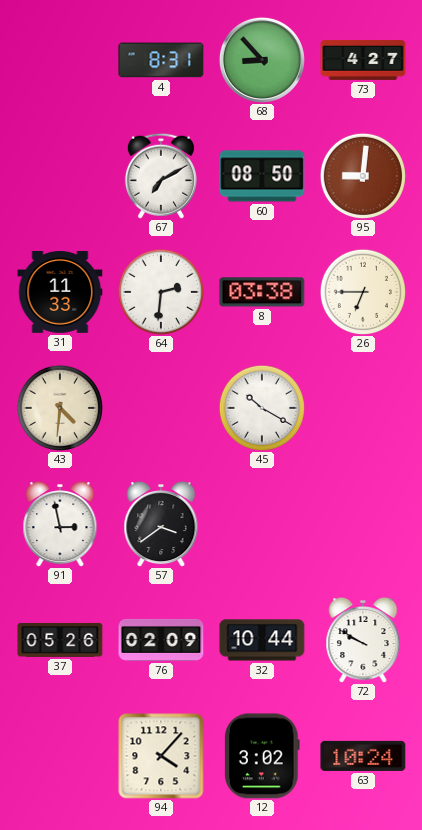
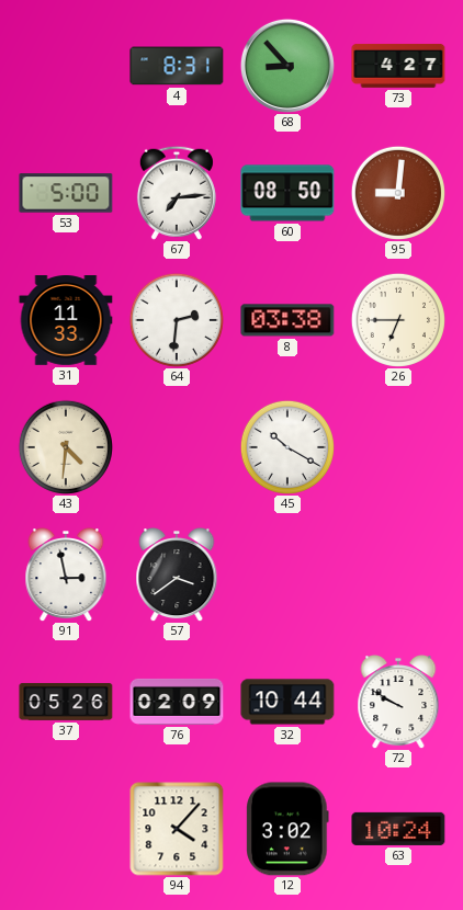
53: none -> 5:00
67: 7:10 -> 7:14
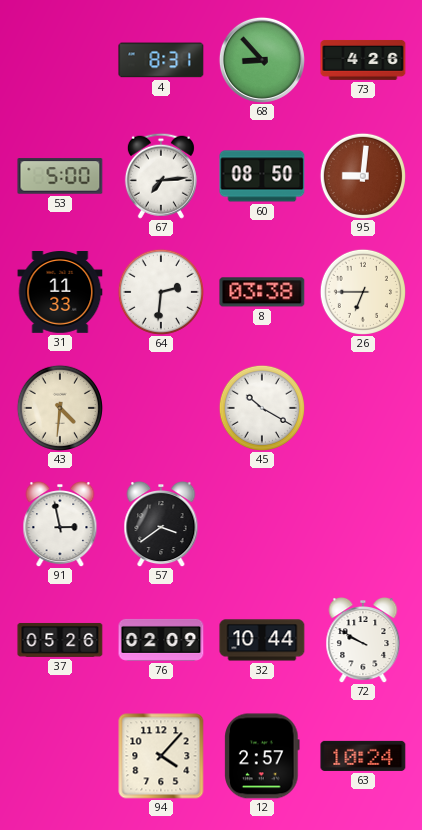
73: 4:27 -> 4:26
12: 3:02 -> 2:57
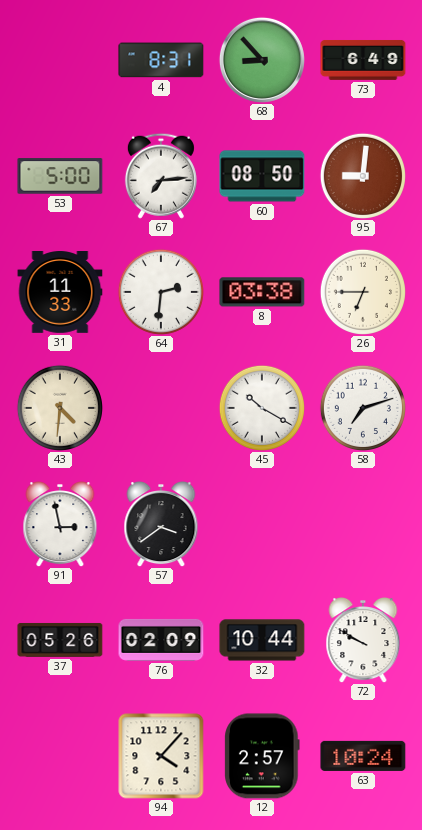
73: 4:26 -> 6:49
58: none -> 7:12
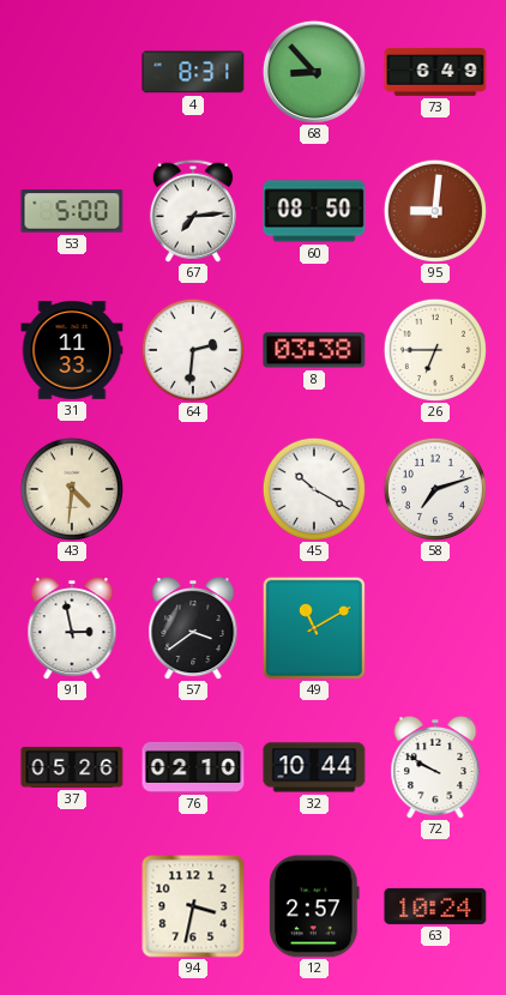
49: none -> 11:10
76: 02:09 -> 02:10
94: 4:07 -> 3:32
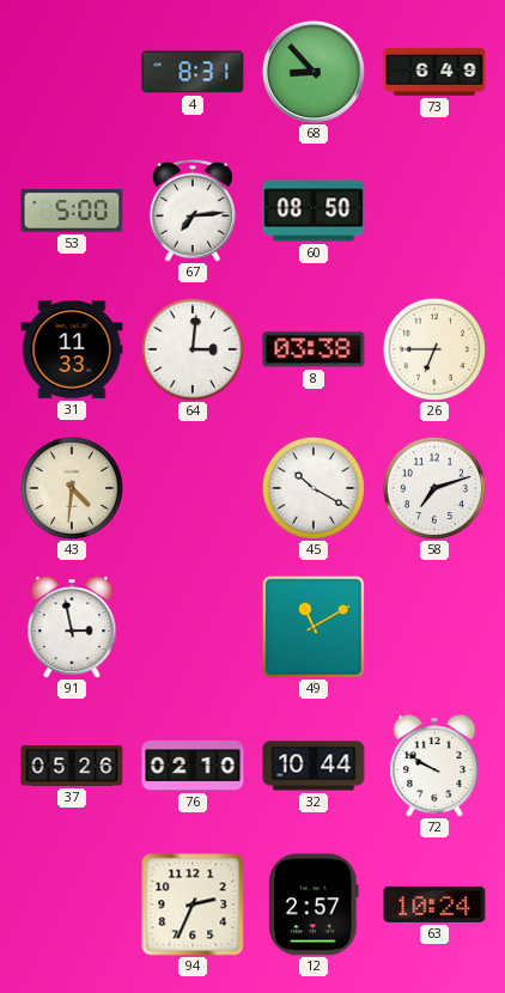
95: 9:01 -> none
64: 2:31 -> 3:01
57: 3:39 -> none
94: 3:32 -> 2:34
